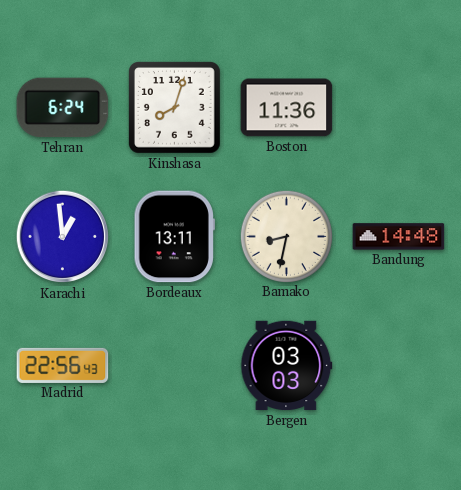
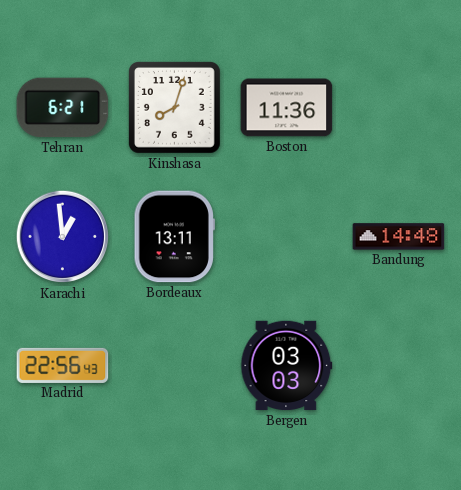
Tehran: 6:24 -> 6:21
Bamako: 8:32 -> none
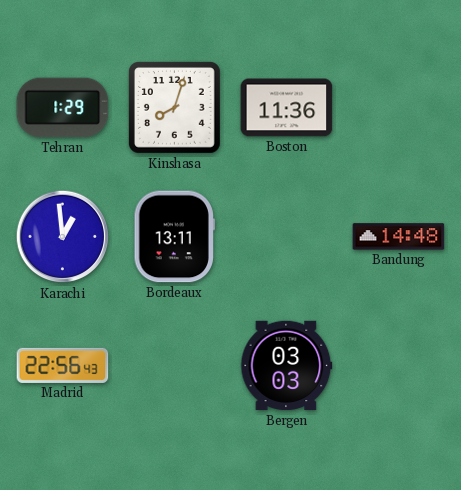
Tehran: 6:21 -> 1:29
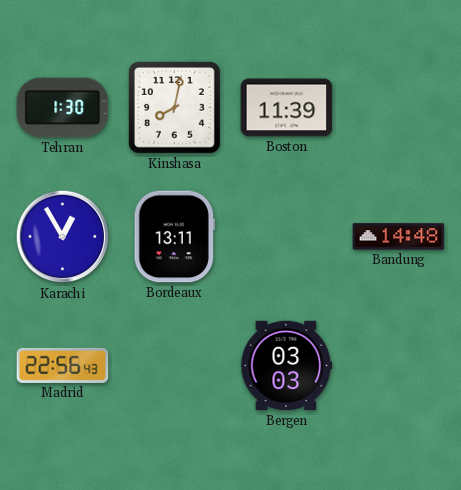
Tehran: 1:29 -> 1:30
Kinshasa: 8:03 -> 8:02
Boston: 11:36 -> 11:39
Karachi: 12:59 -> 12:55
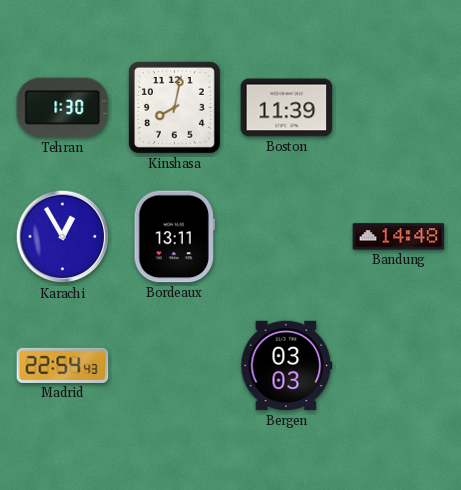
Madrid: 22:56 -> 22:54
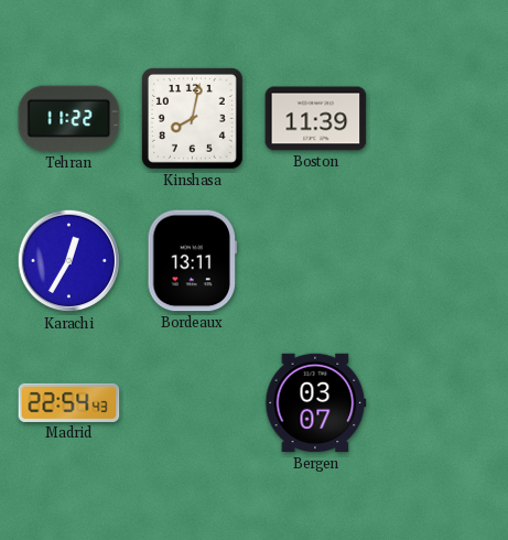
Tehran: 1:30 -> 11:22
Karachi: 12:55 -> 12:35
Bandung: 14:48 -> none
Bergen: 03:03 -> 03:07
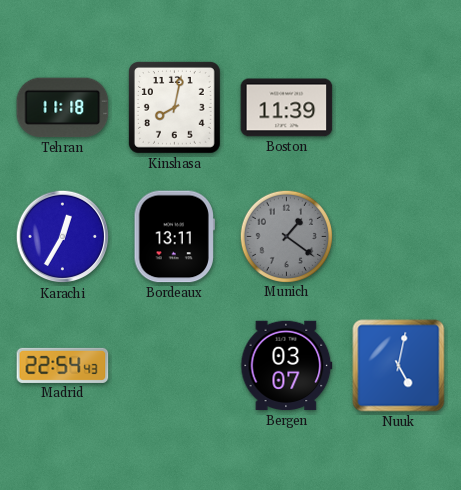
Tehran: 11:22 -> 11:18
Munich: none -> 1:21
Nuuk: none -> 5:02
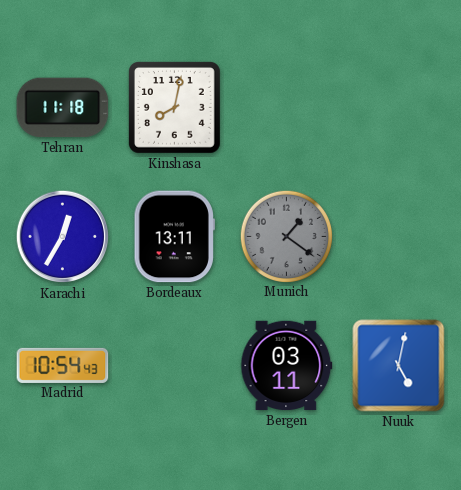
Boston: 11:39 -> none
Madrid: 22:54 -> 10:54
Bergen: 03:07 -> 03:11
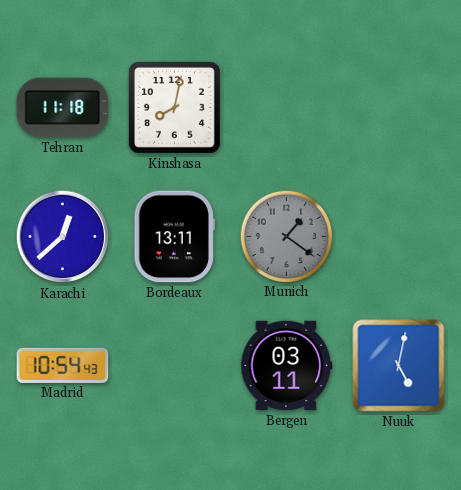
Karachi: 12:35 -> 12:38
